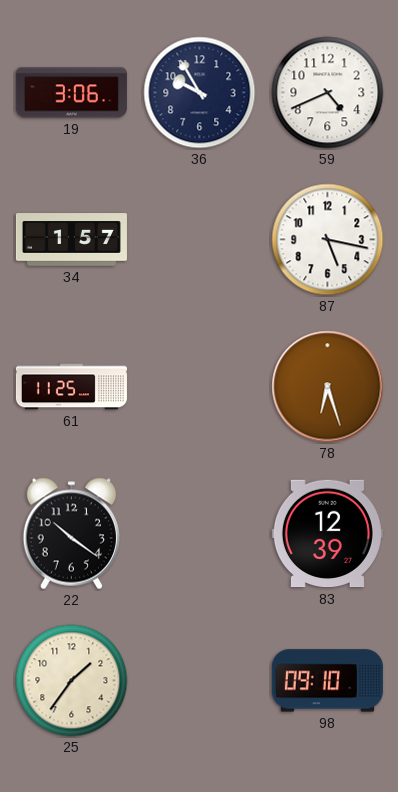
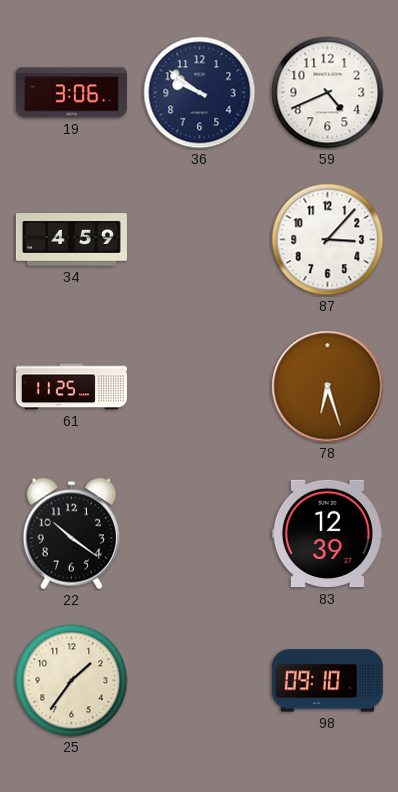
36: 9:55 -> 9:51
34: 1:57 -> 4:59
87: 5:17 -> 3:07
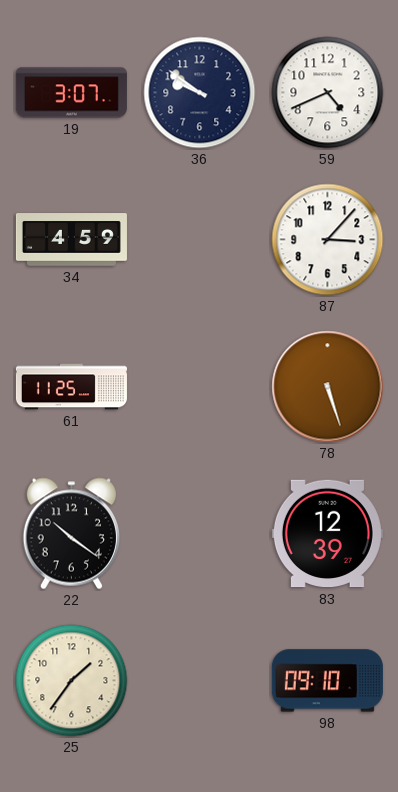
19: 3:06 -> 3:07
78: 6:27 -> 5:27
